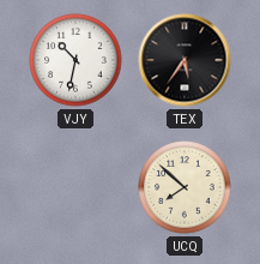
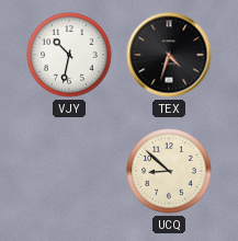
TEX: 5:36 -> 4:33
UCQ: 7:52 -> 8:52
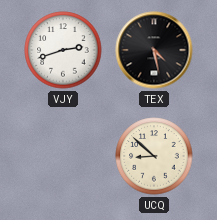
VJY: 10:32 -> 2:42
TEX: 4:33 -> 4:28
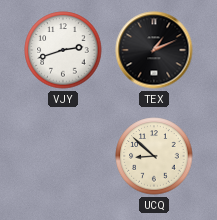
TEX: 4:28 -> 1:11
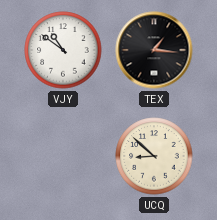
VJY: 2:42 -> 10:51
TEX: 1:11 -> 1:16
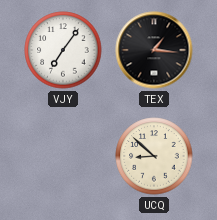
VJY: 10:51 -> 7:06
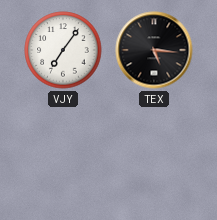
TEX: 1:16 -> 5:16
UCQ: 8:52 -> none
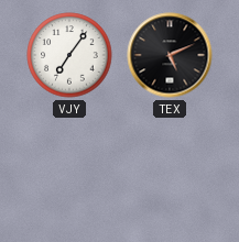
TEX: 5:16 -> 5:11
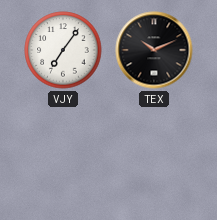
TEX: 5:11 -> 10:11
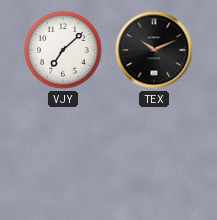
VJY: 7:06 -> 7:08
